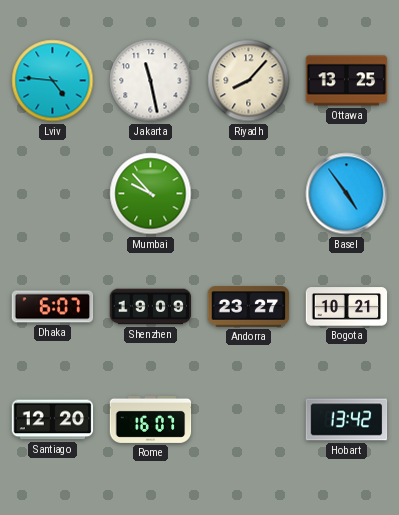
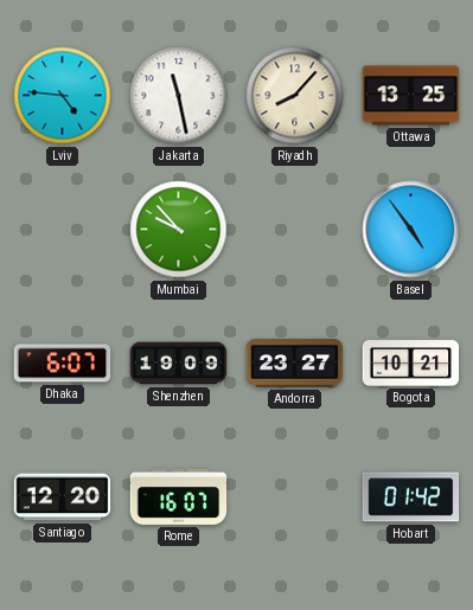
Hobart: 13:42 -> 01:42
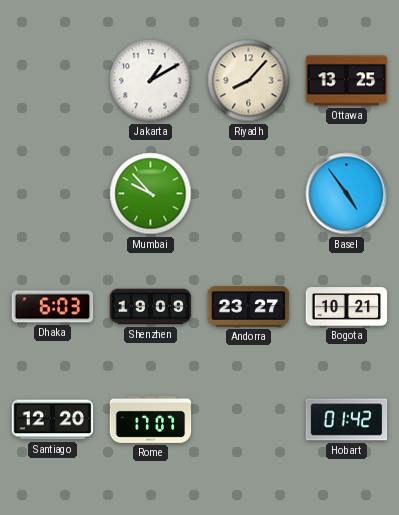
Lviv: 4:46 -> none
Jakarta: 11:28 -> 1:10
Dhaka: 6:07 -> 6:03
Rome: 16:07 -> 17:07
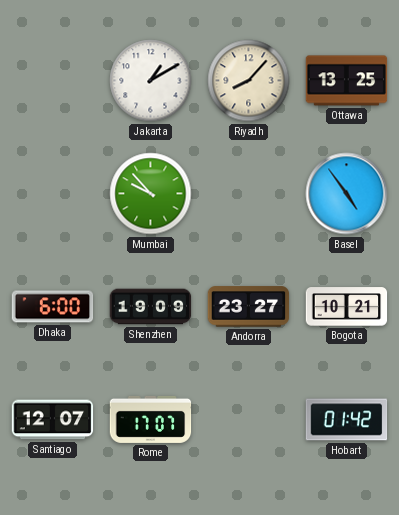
Dhaka: 6:03 -> 6:00
Santiago: 12:20 -> 12:07
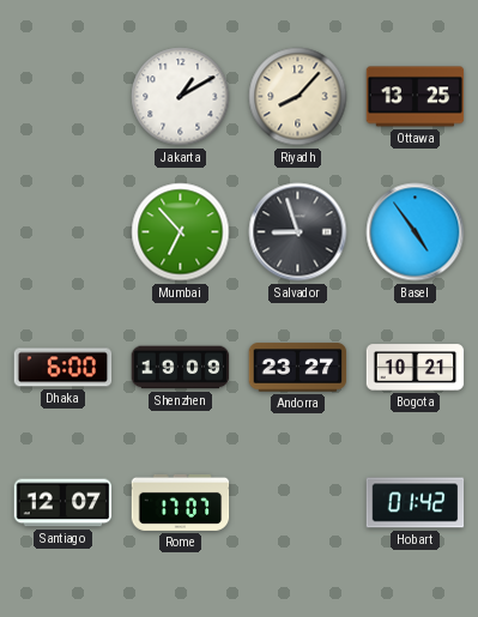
Mumbai: 9:53 -> 6:53
Salvador: none -> 8:57
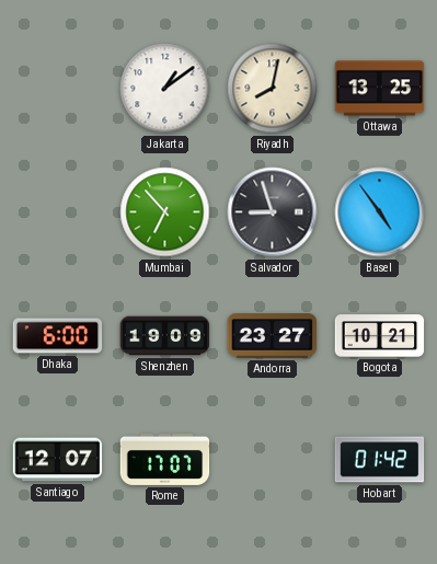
Jakarta: 1:10 -> 1:09
Riyadh: 8:07 -> 8:02
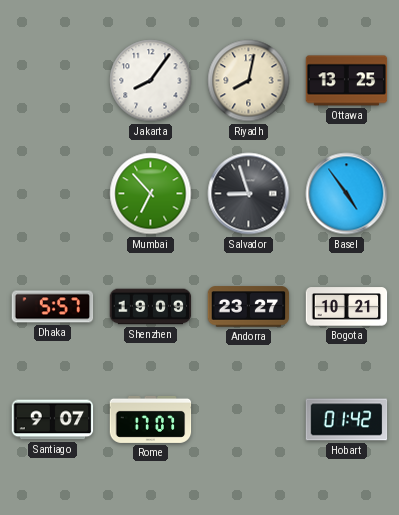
Jakarta: 1:09 -> 8:06
Dhaka: 6:00 -> 5:57
Santiago: 12:07 -> 9:07
